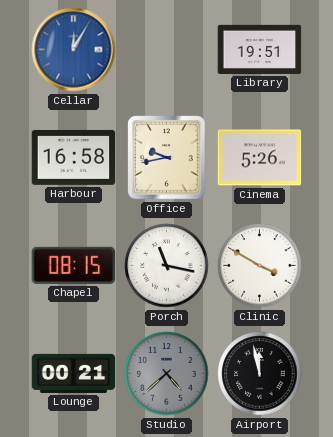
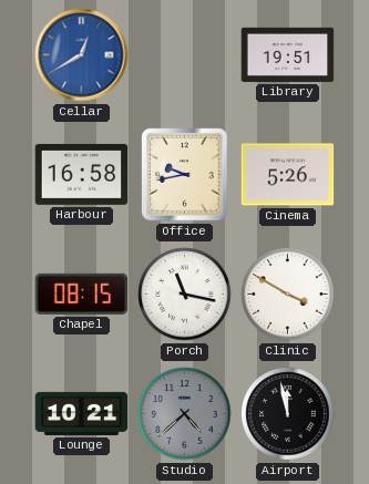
Cellar: 12:05 -> 12:40
Lounge: 00:21 -> 10:21
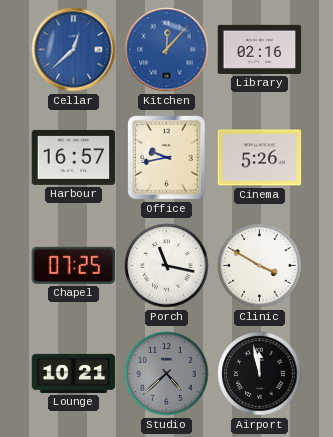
Cellar: 12:40 -> 12:38
Kitchen: none -> 12:07
Library: 19:51 -> 02:16
Harbour: 16:58 -> 16:57
Chapel: 08:15 -> 07:25
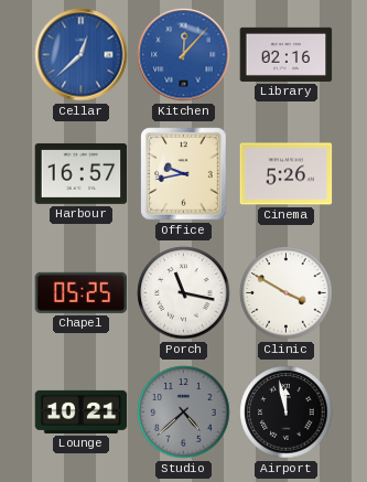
Chapel: 07:25 -> 05:25
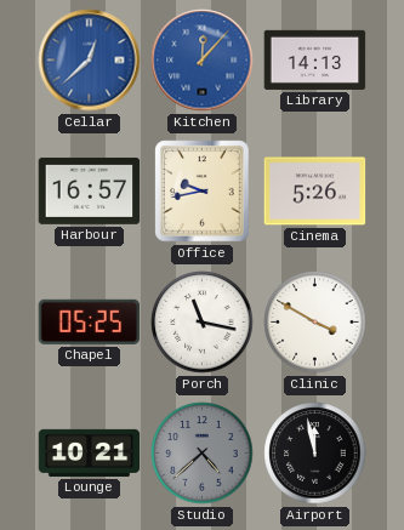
Library: 02:16 -> 14:13
